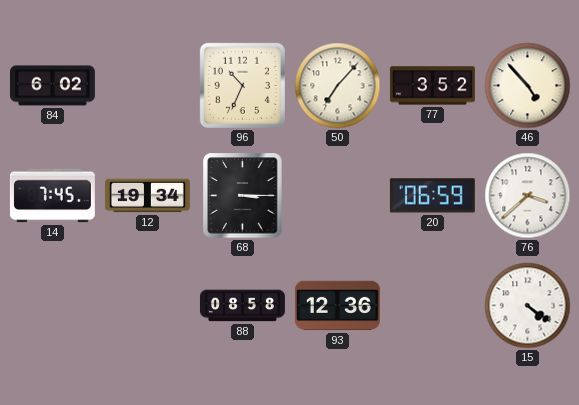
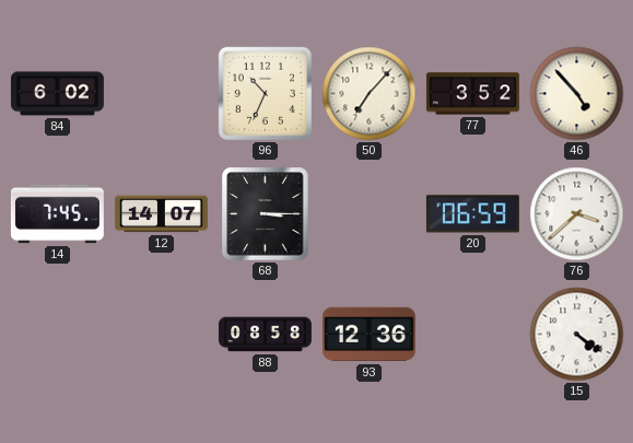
12: 19:34 -> 14:07
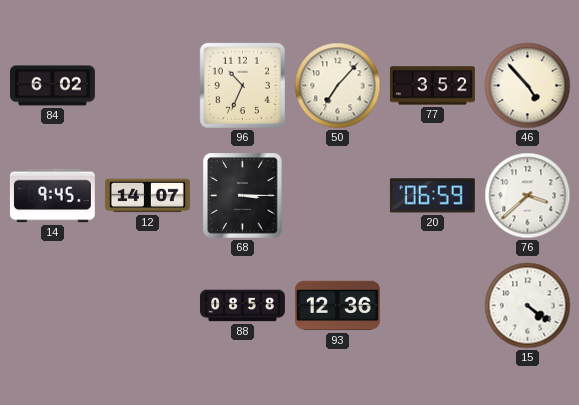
14: 7:45 -> 9:45
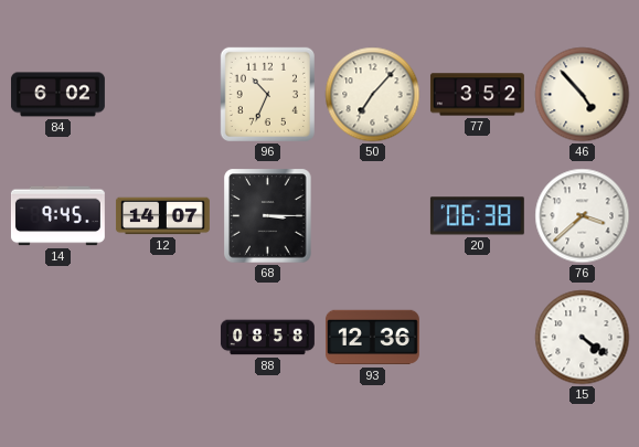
20: 06:59 -> 06:38
